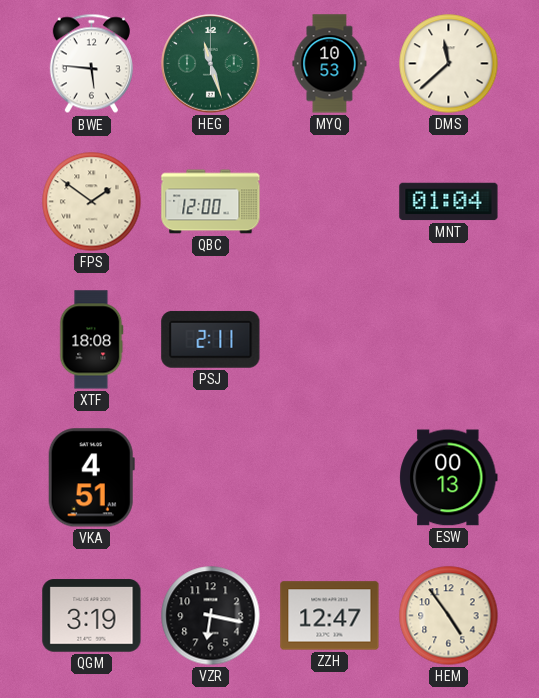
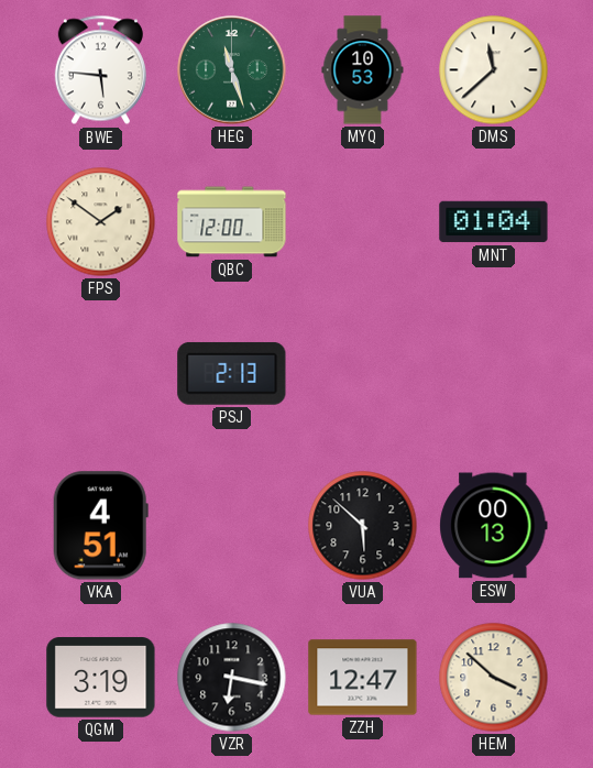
XTF: 18:08 -> none
PSJ: 2:11 -> 2:13
VUA: none -> 5:52
HEM: 4:54 -> 3:52
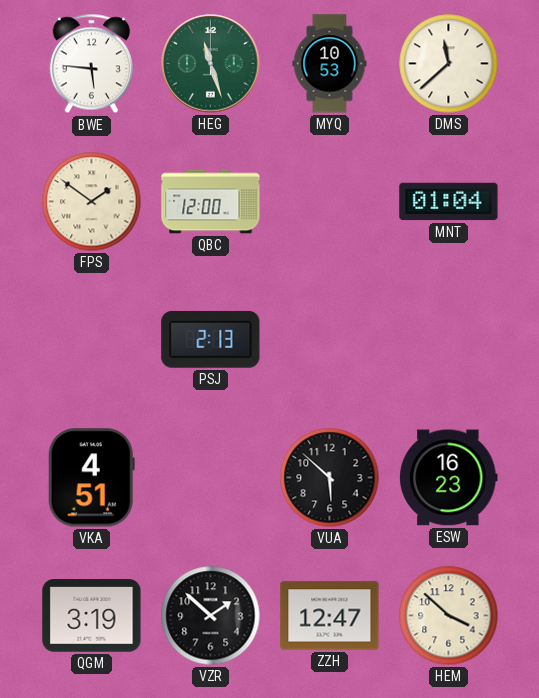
ESW: 00:13 -> 16:23
VZR: 6:17 -> 1:52
